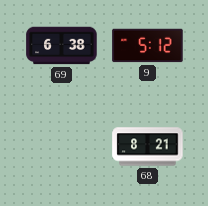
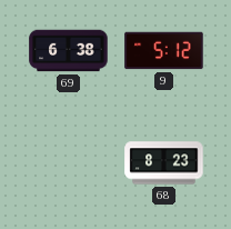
68: 8:21 -> 8:23
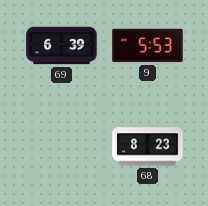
69: 6:38 -> 6:39
9: 5:12 -> 5:53
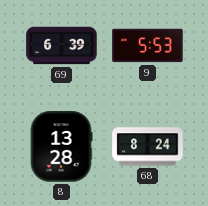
8: none -> 13:28
68: 8:23 -> 8:24
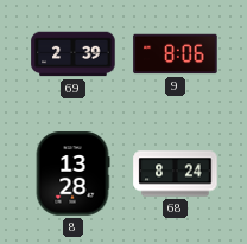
69: 6:39 -> 2:39
9: 5:53 -> 8:06
